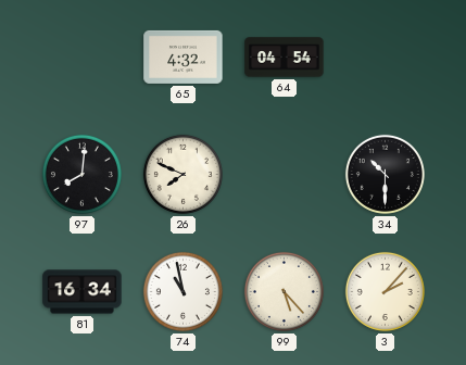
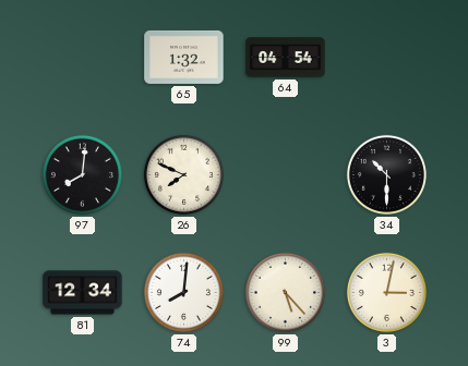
65: 4:32 -> 1:32
81: 16:34 -> 12:34
74: 10:58 -> 8:01
3: 2:07 -> 3:02
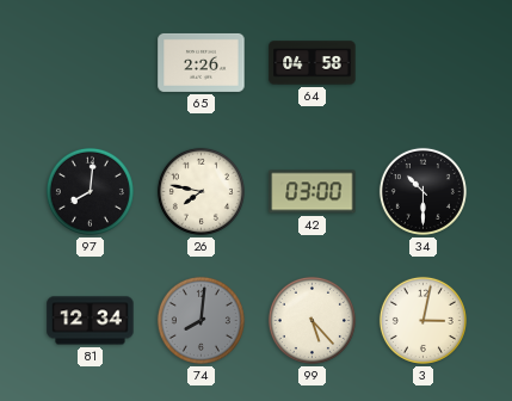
65: 1:32 -> 2:26
64: 04:54 -> 04:58
26: 7:49 -> 7:47
42: none -> 03:00
74 dial: white -> grey
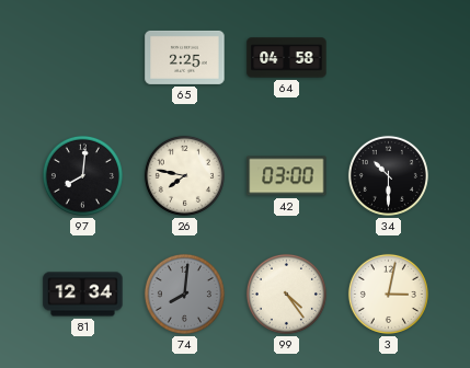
65: 2:26 -> 2:25
99: 5:23 -> 4:24
